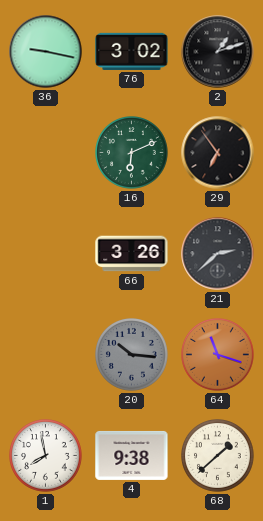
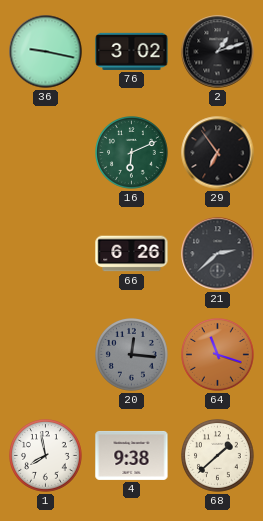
66: 3:26 -> 6:26
20: 10:16 -> 12:16
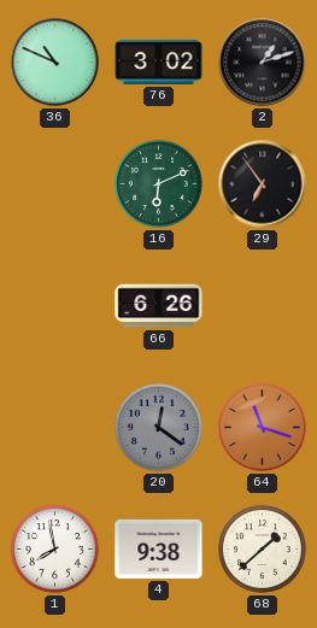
36: 9:17 -> 10:49
21: 2:38 -> none
20: 12:16 -> 12:21
